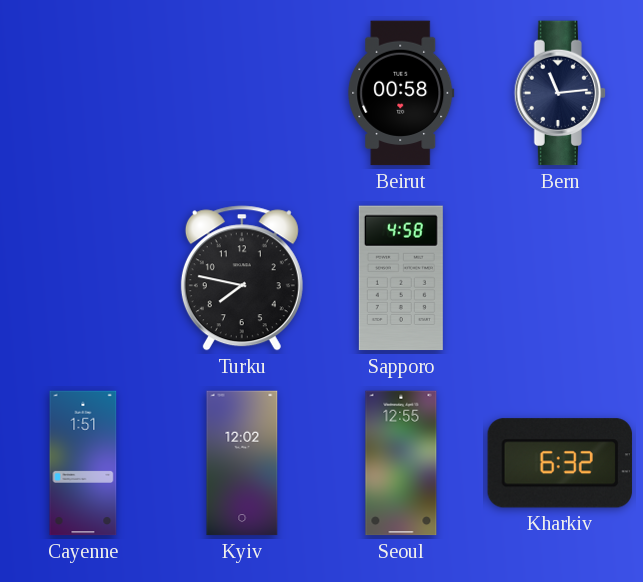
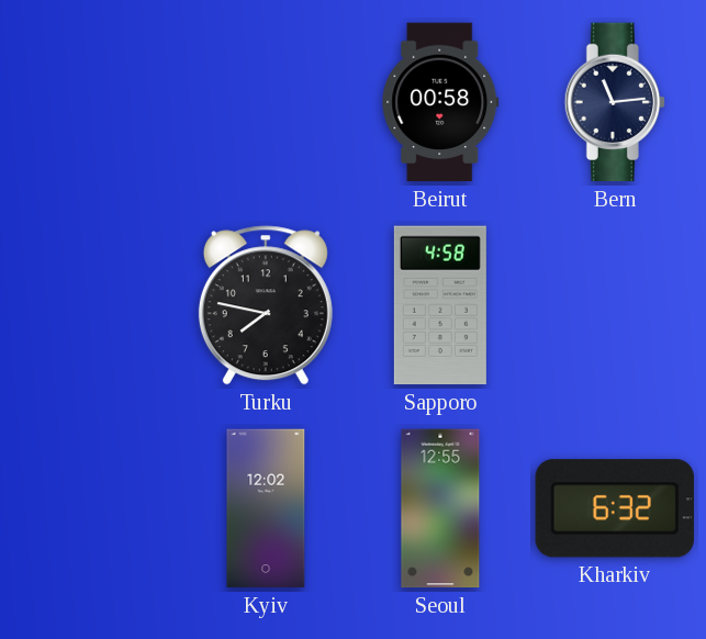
Cayenne: 1:51 -> none
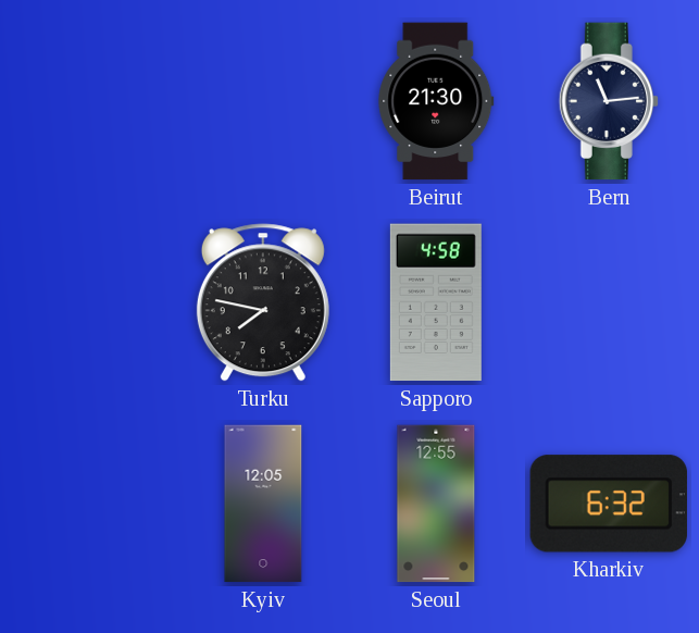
Beirut: 00:58 -> 21:30
Kyiv: 12:02 -> 12:05
